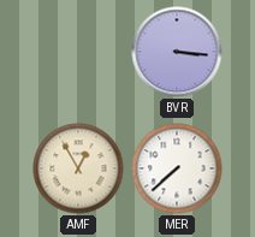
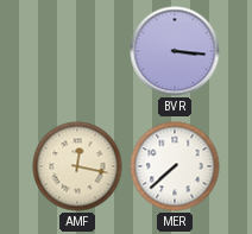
AMF: 12:55 -> 12:17
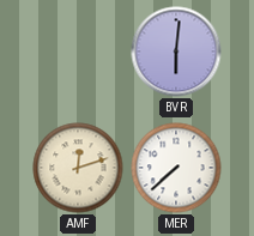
BVR: 3:16 -> 6:01
AMF: 12:17 -> 12:12
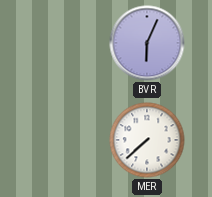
BVR: 6:01 -> 6:04
AMF: 12:12 -> none
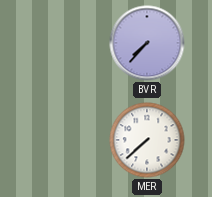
BVR: 6:04 -> 7:37
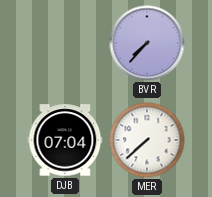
DJB: none -> 07:04
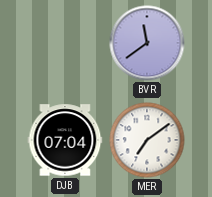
BVR: 7:37 -> 11:39
MER: 7:38 -> 7:09
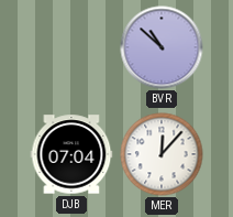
BVR: 11:39 -> 10:52
MER: 7:09 -> 12:07
